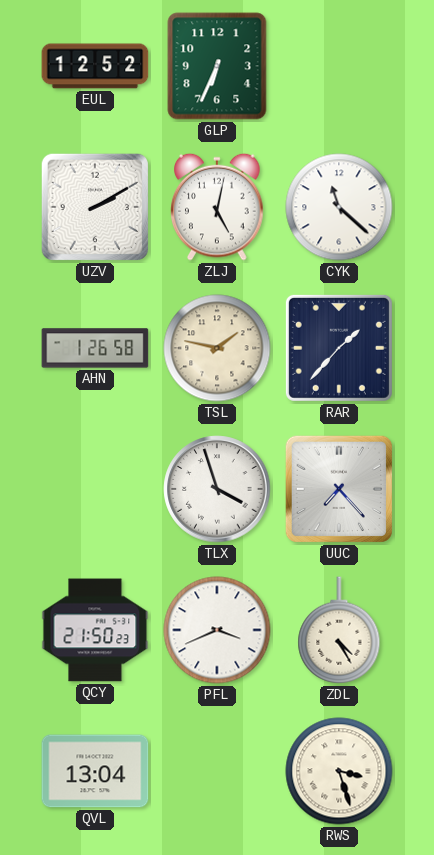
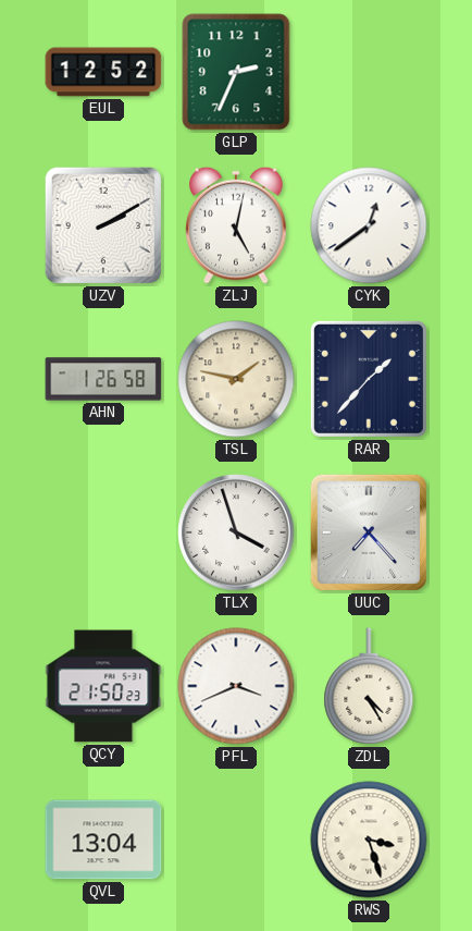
GLP: 6:34 -> 2:34
CYK: 11:22 -> 12:39
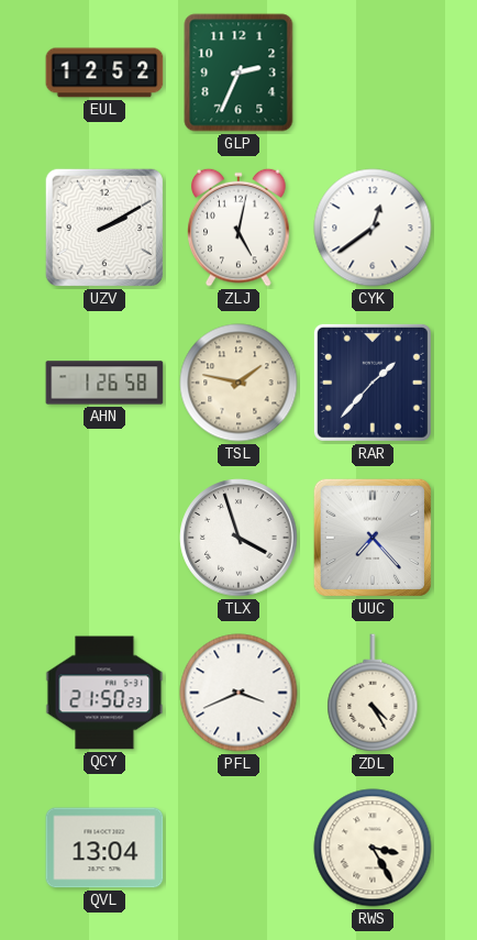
RWS: 3:27 -> 3:25
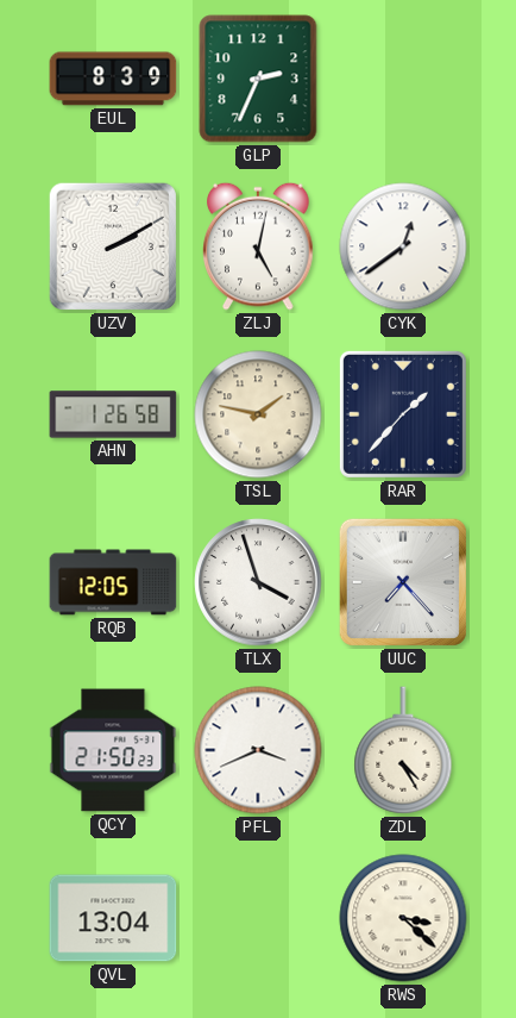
EUL: 12:52 -> 8:39
RQB: none -> 12:05
RWS: 3:25 -> 3:22
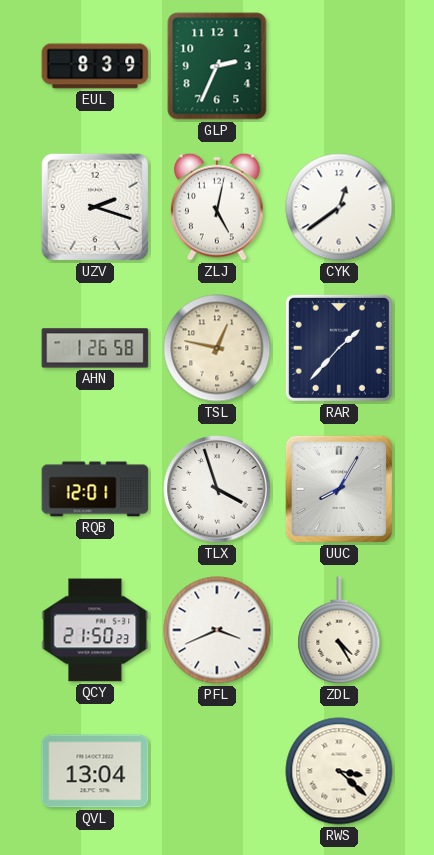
UZV: 2:10 -> 2:18
TSL: 1:47 -> 12:47
RQB: 12:05 -> 12:01
UUC: 7:23 -> 8:05
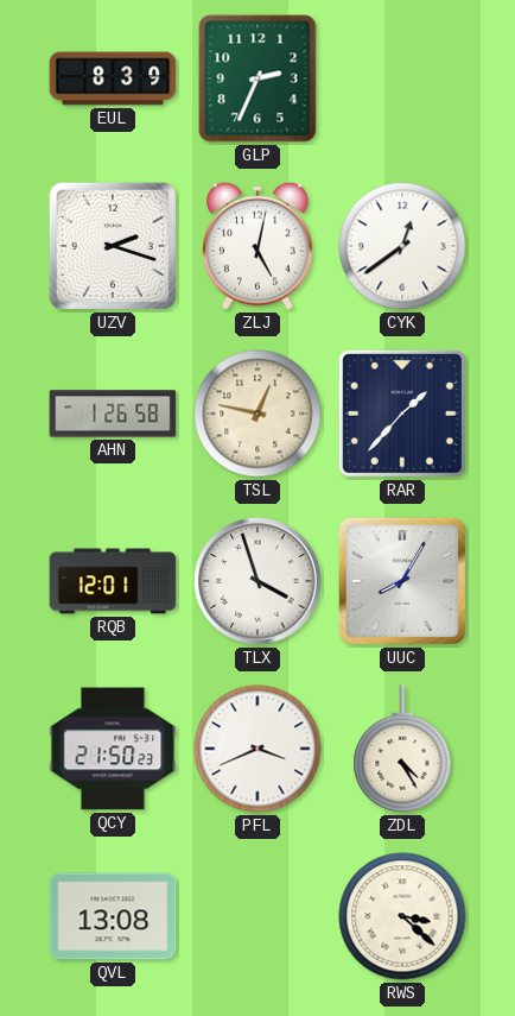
QVL: 13:04 -> 13:08
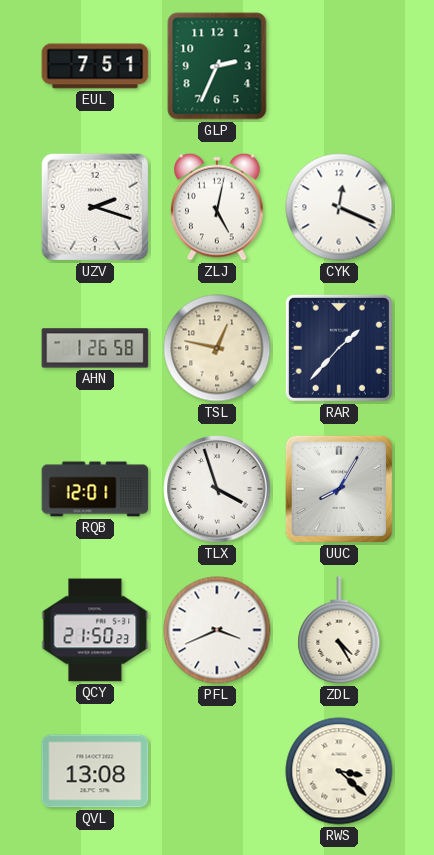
EUL: 8:39 -> 7:51
CYK: 12:39 -> 12:19
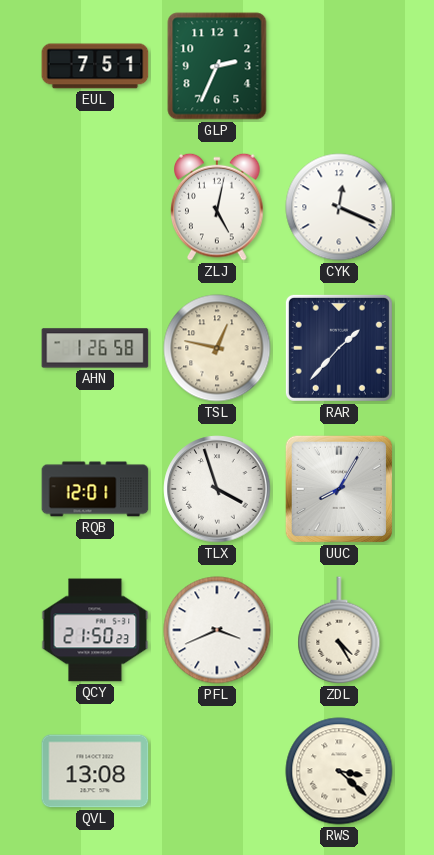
UZV: 2:18 -> none
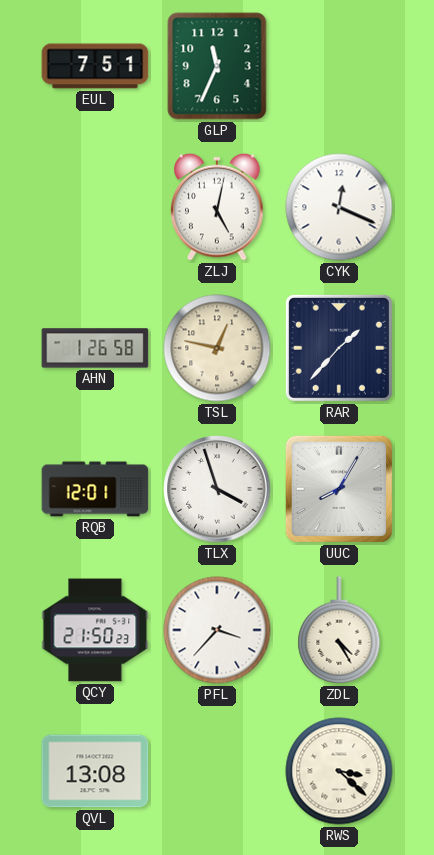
GLP: 2:34 -> 11:34
PFL: 3:41 -> 3:37
